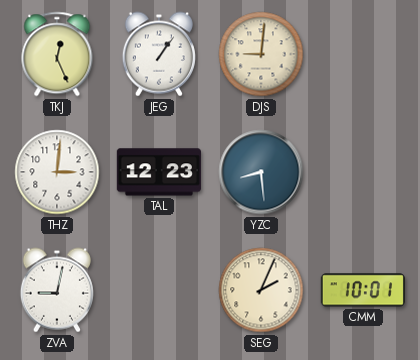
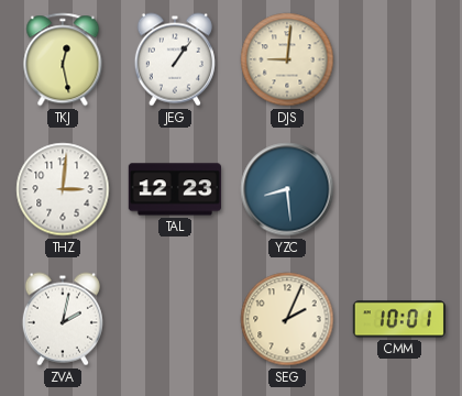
TKJ: 12:26 -> 12:28
ZVA: 9:02 -> 2:02
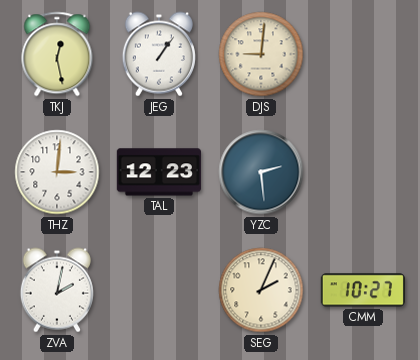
YZC: 8:29 -> 2:29
CMM: 10:01 -> 10:27
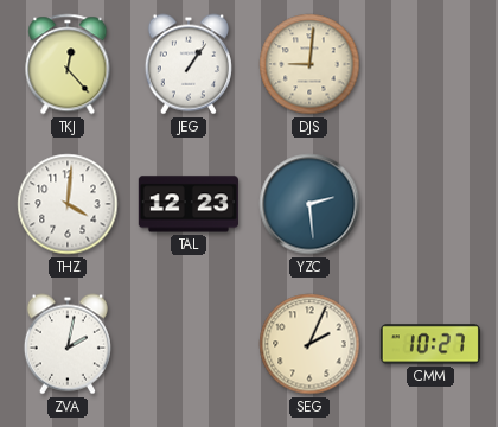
TKJ: 12:28 -> 12:23
THZ: 3:01 -> 4:01
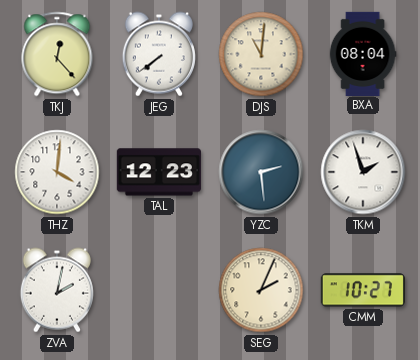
JEG: 1:06 -> 7:39
DJS: 9:01 -> 11:01
BXA: none -> 08:04
TKM: none -> 1:57
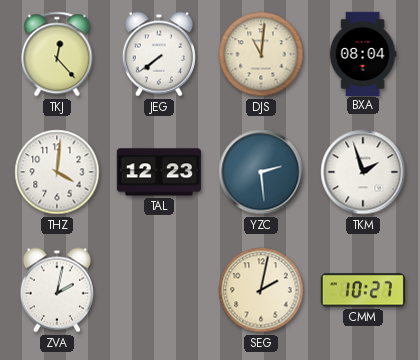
SEG: 2:04 -> 2:02
